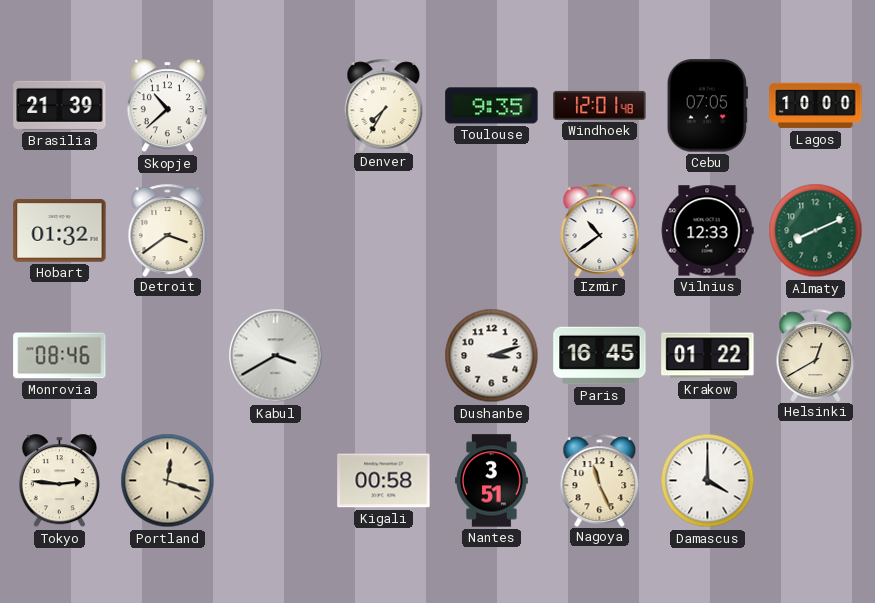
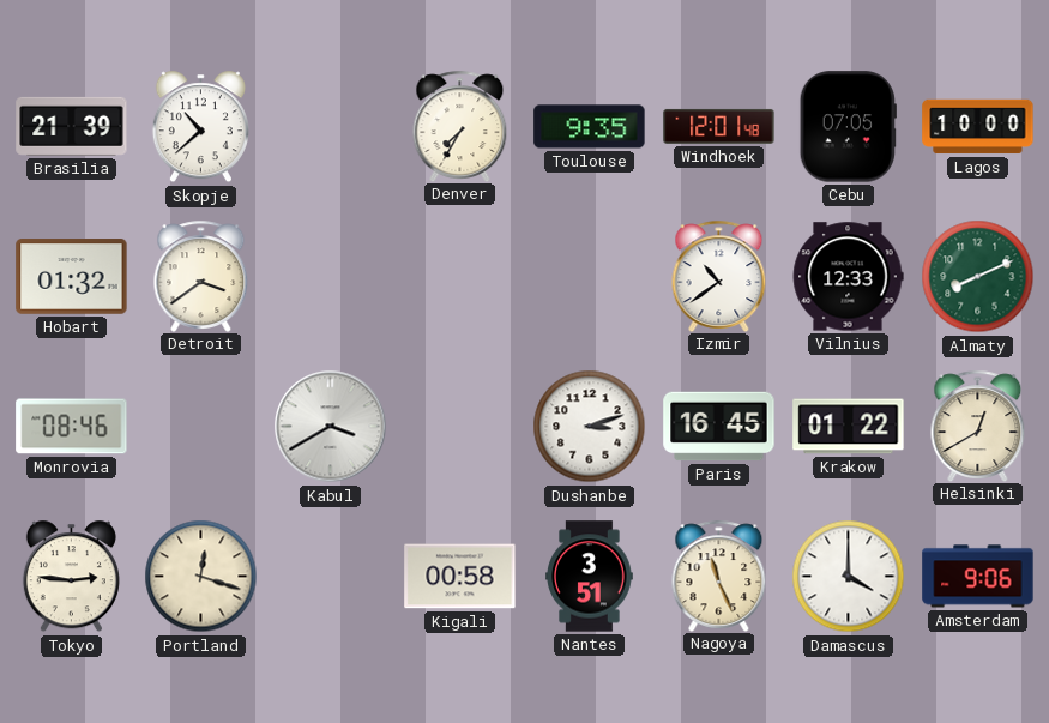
Amsterdam: none -> 9:06
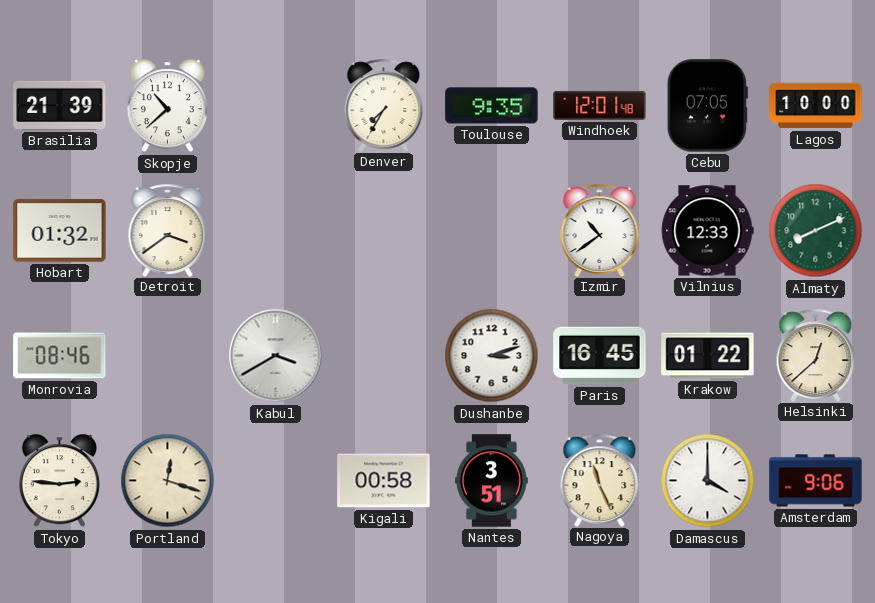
Helsinki: 12:40 -> 12:38
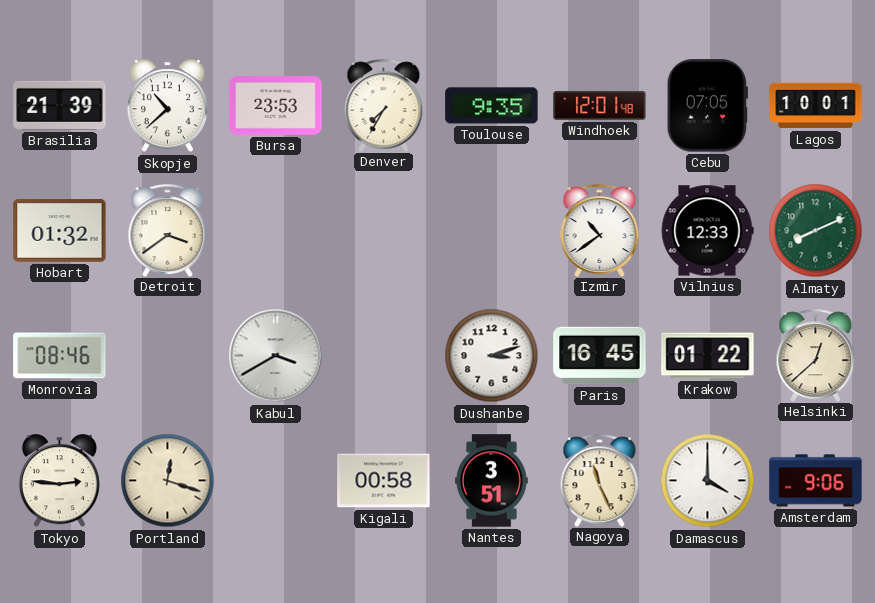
Bursa: none -> 23:53
Lagos: 10:00 -> 10:01
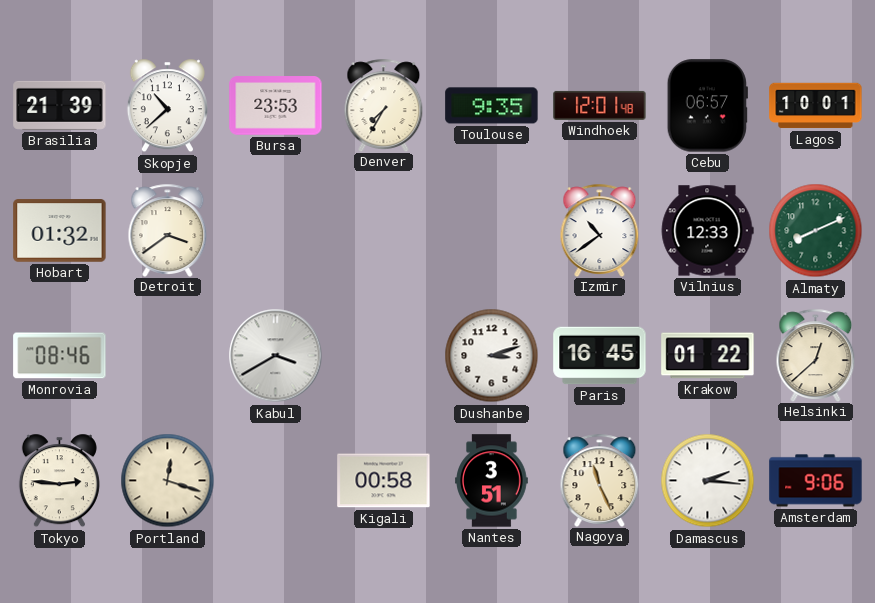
Cebu: 07:05 -> 06:57
Damascus: 4:00 -> 2:16
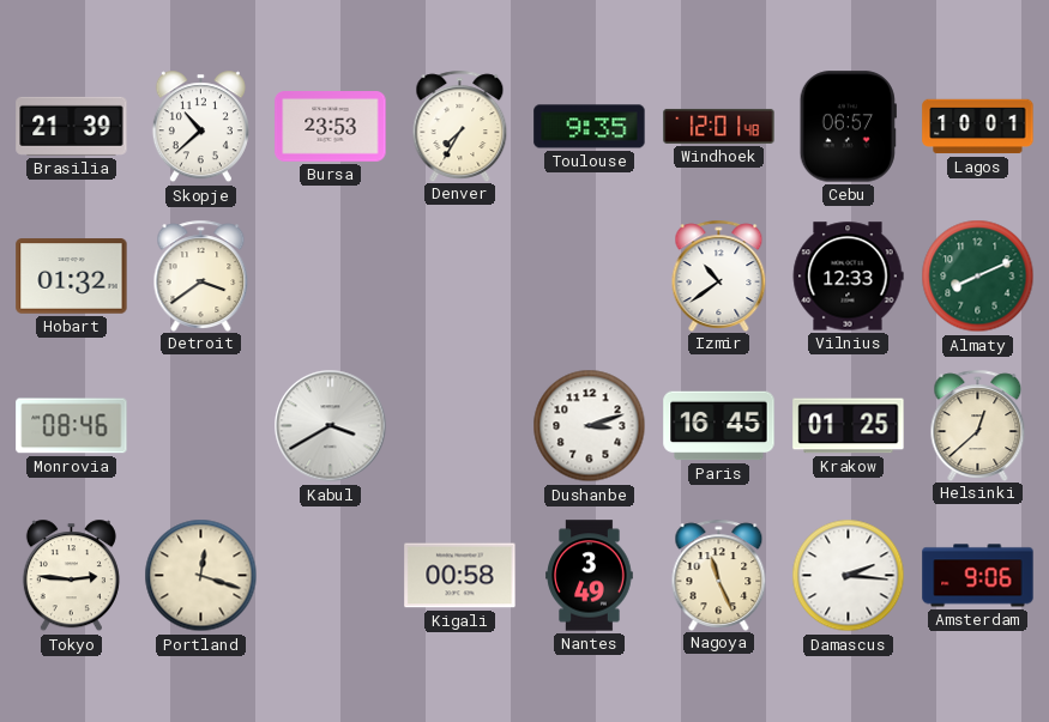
Krakow: 01:22 -> 01:25
Nantes: 3:51 -> 3:49
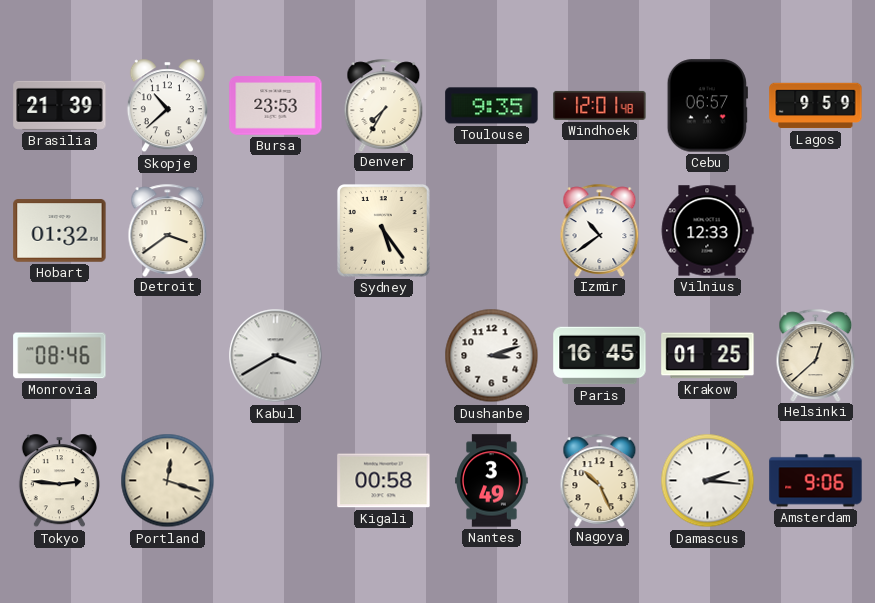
Lagos: 10:01 -> 9:59
Sydney: none -> 5:24
Almaty: 8:11 -> none
Nagoya: 11:26 -> 10:26
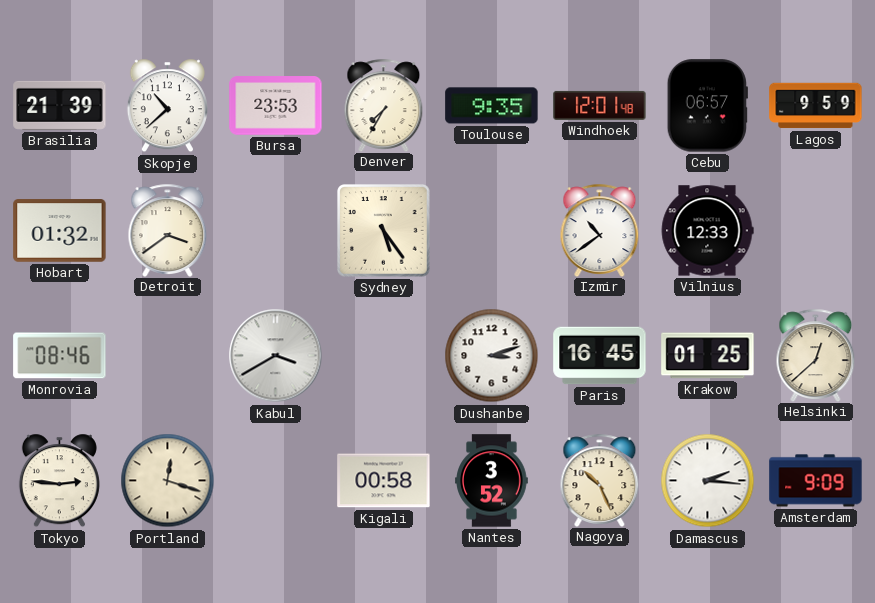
Nantes: 3:49 -> 3:52
Amsterdam: 9:06 -> 9:09
